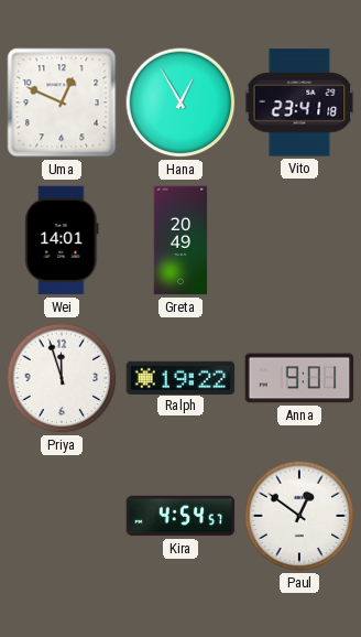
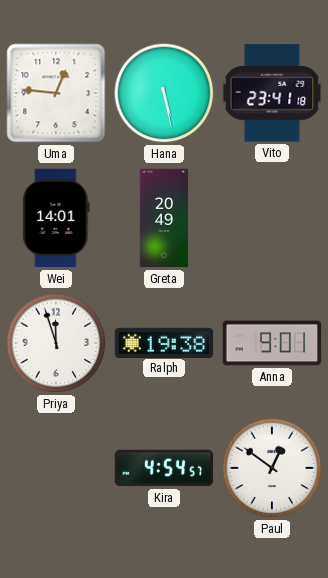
Uma: 12:49 -> 12:46
Hana: 12:55 -> 5:28
Ralph: 19:22 -> 19:38
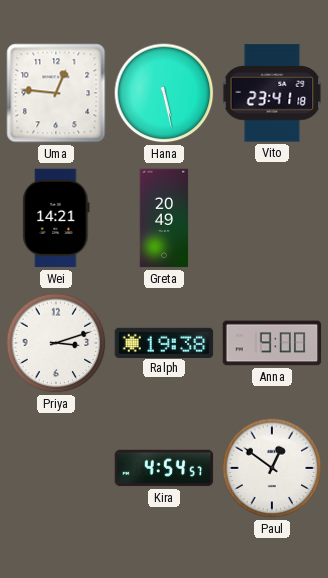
Wei: 14:01 -> 14:21
Priya: 11:57 -> 3:12
Anna: 9:01 -> 9:00
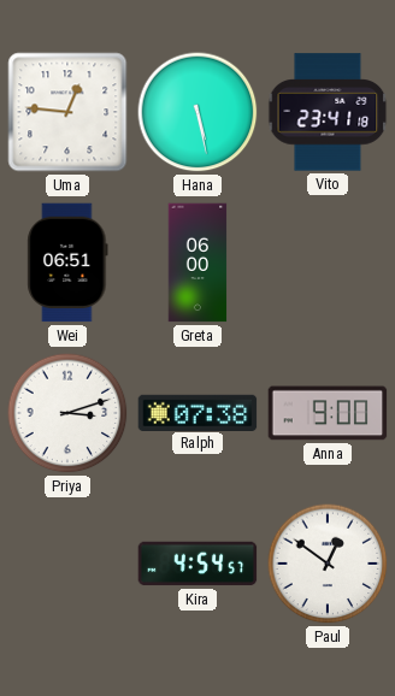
Wei: 14:21 -> 06:51
Greta: 20:49 -> 06:00
Ralph: 19:38 -> 07:38
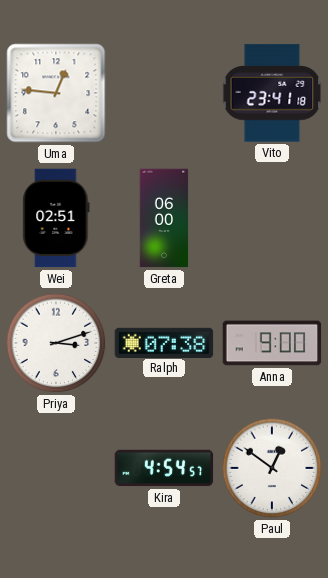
Hana: 5:28 -> none
Wei: 06:51 -> 02:51
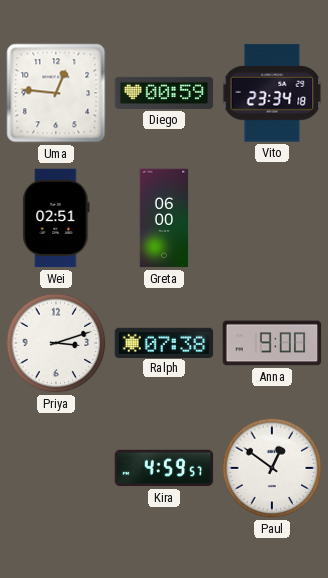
Diego: none -> 00:59
Vito: 23:41 -> 23:34
Kira: 4:54 -> 4:59
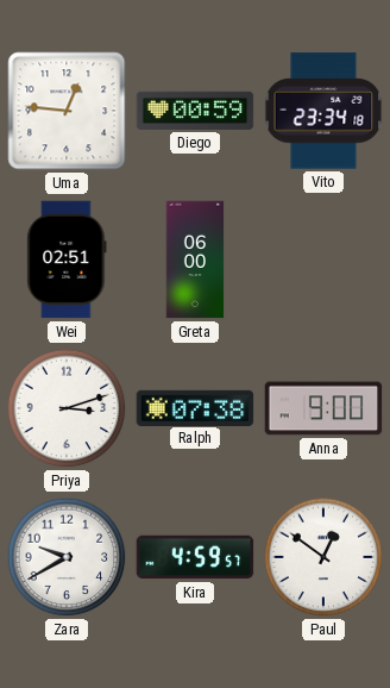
Zara: none -> 9:40
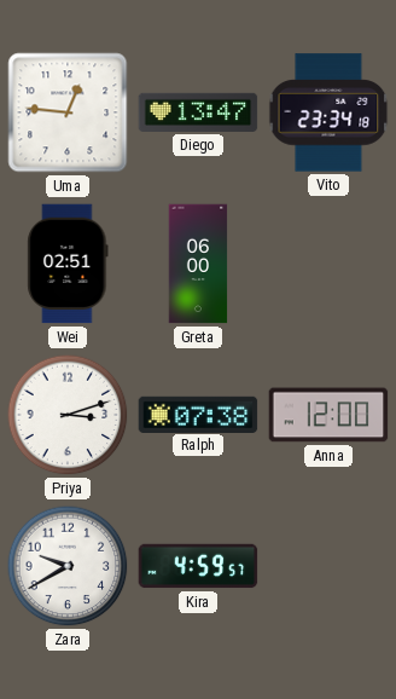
Diego: 00:59 -> 13:47
Anna: 9:00 -> 12:00
Paul: 12:51 -> none
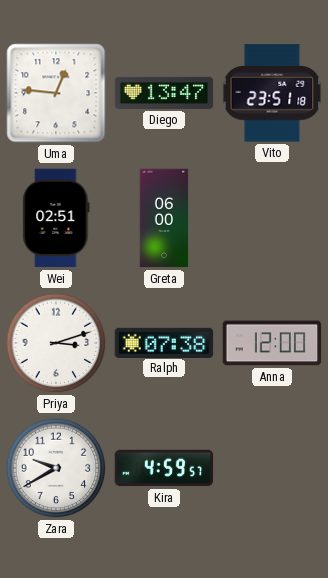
Vito: 23:34 -> 23:51
